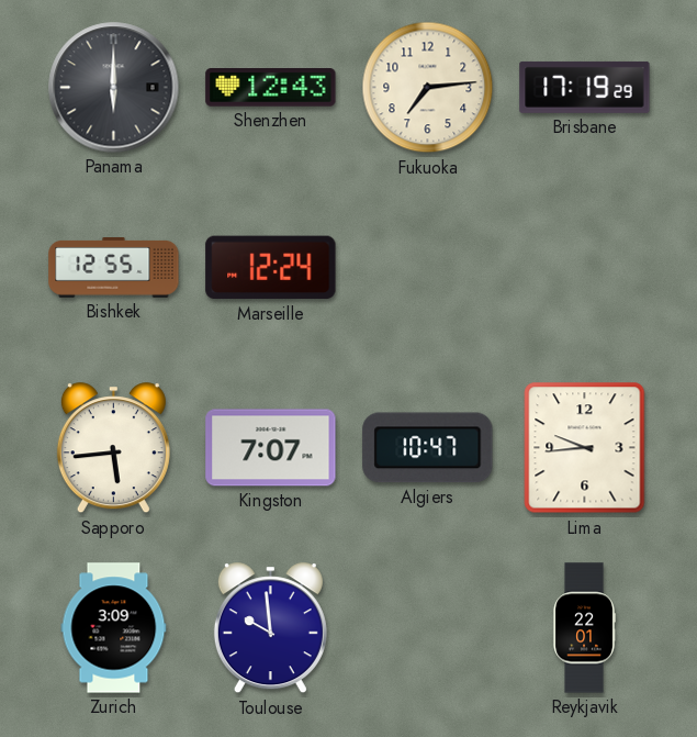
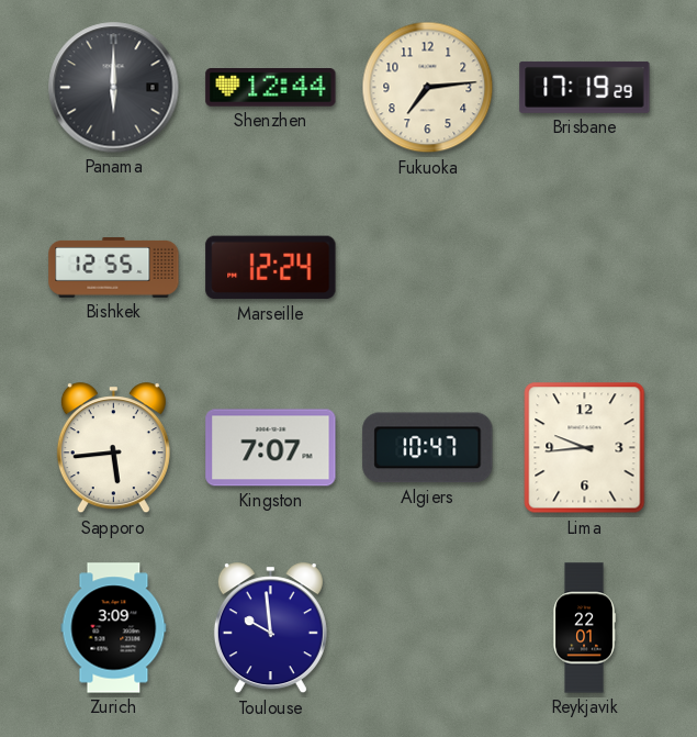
Shenzhen: 12:43 -> 12:44
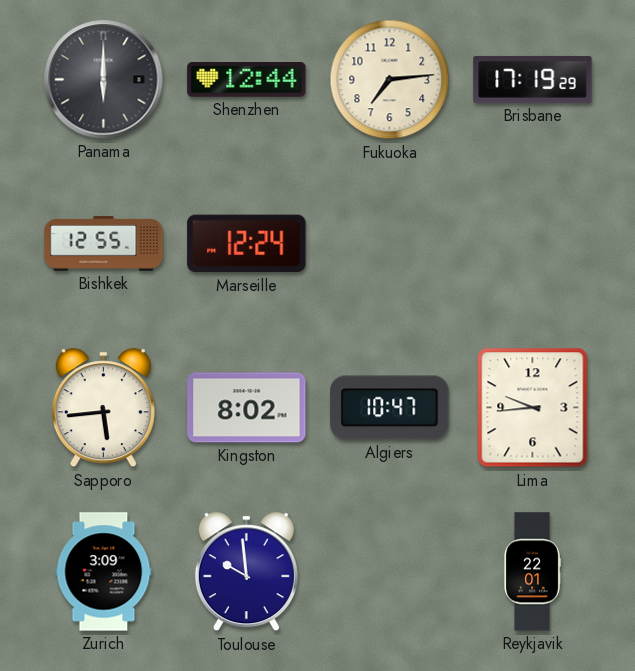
Kingston: 7:07 -> 8:02
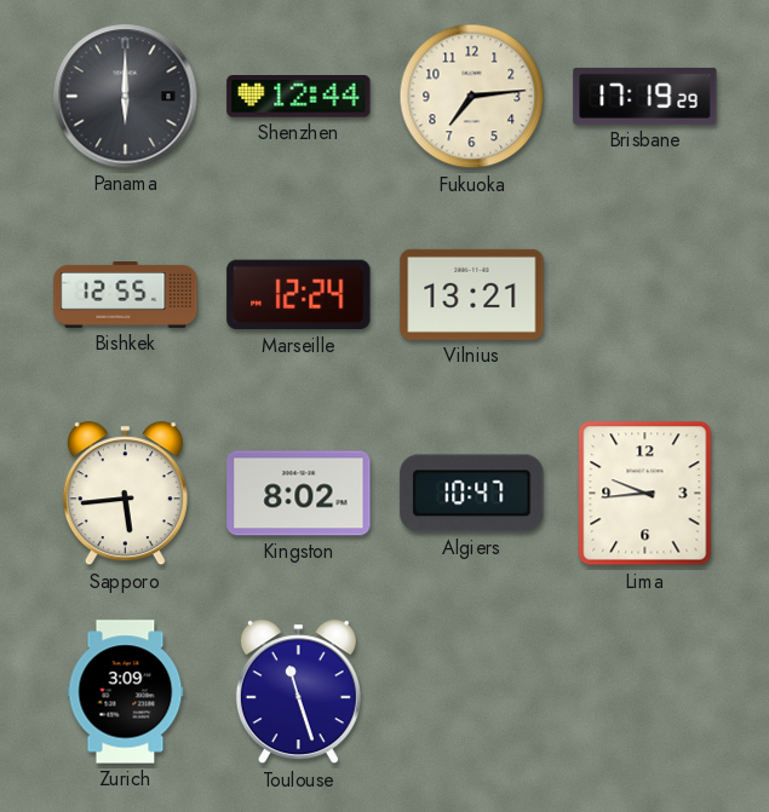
Vilnius: none -> 13:21
Toulouse: 9:59 -> 11:27
Reykjavik: 22:01 -> none
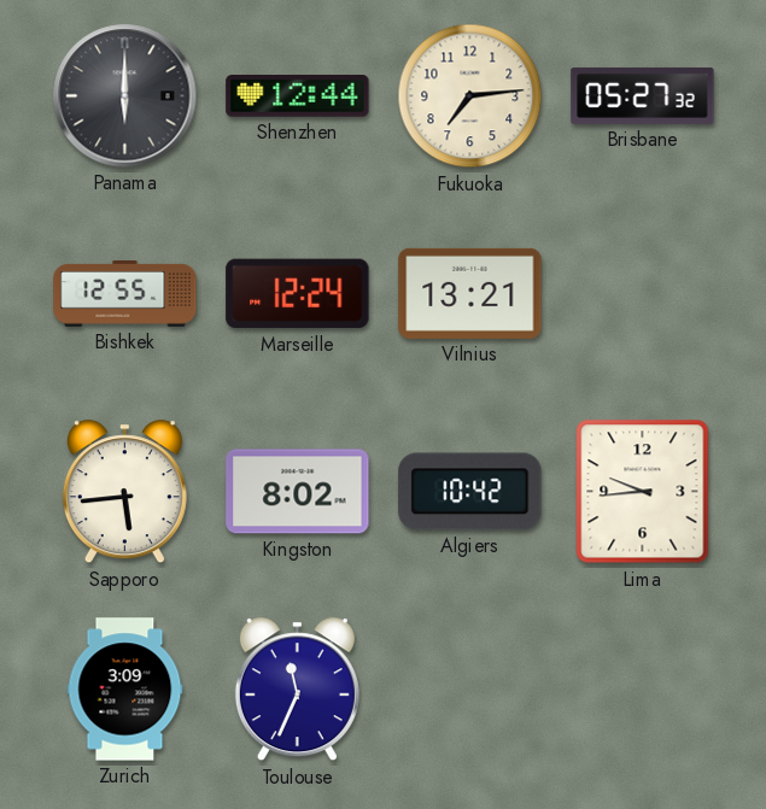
Brisbane: 17:19 -> 05:27
Algiers: 10:47 -> 10:42
Toulouse: 11:27 -> 11:34
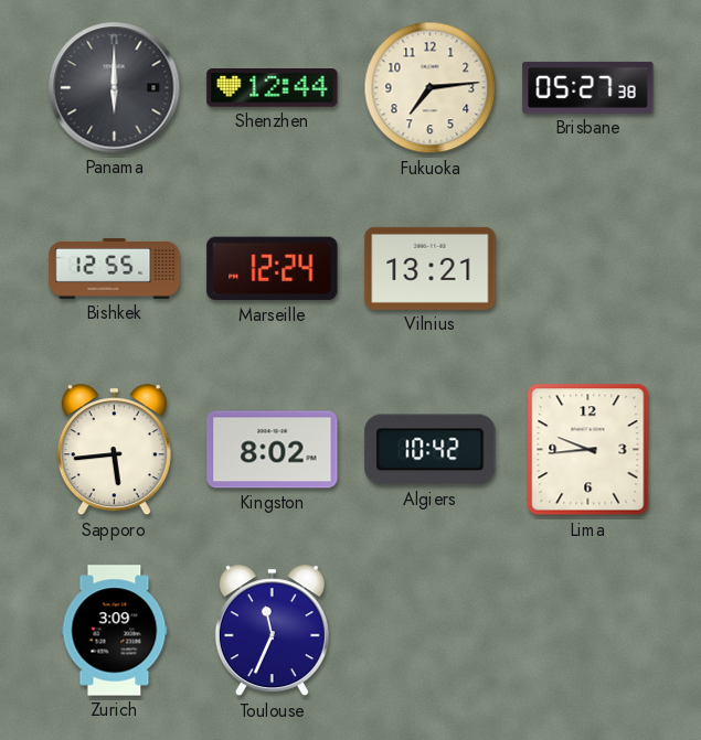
Brisbane: 05:27:32 -> 05:27:38
